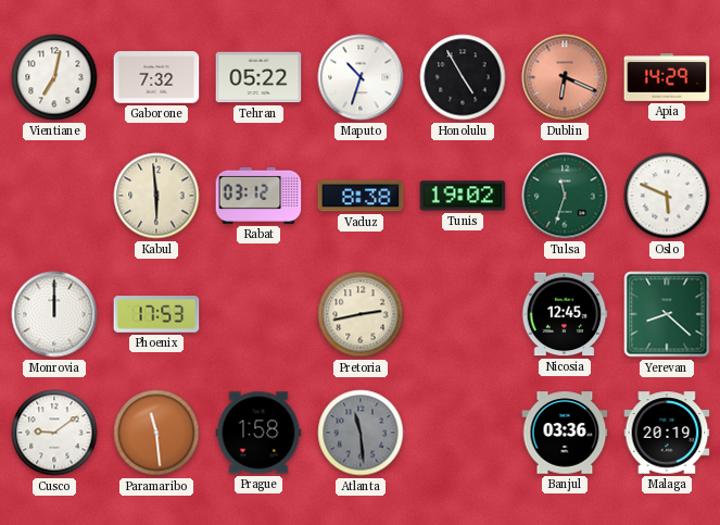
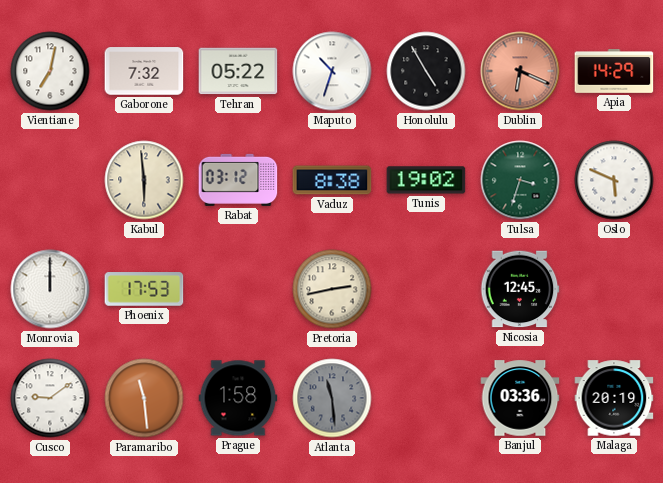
Tulsa: 11:33 -> 3:33
Yerevan: 8:22 -> none
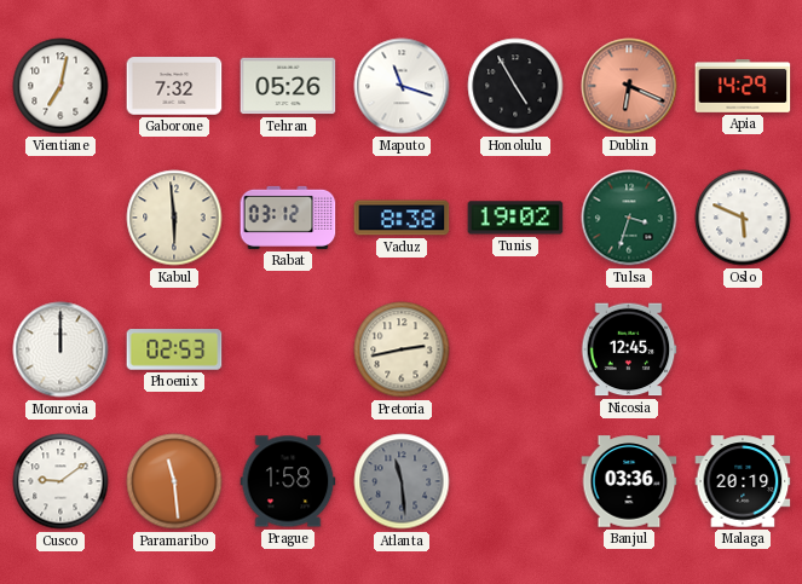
Tehran: 05:22 -> 05:26
Maputo: 10:33 -> 11:18
Phoenix: 17:53 -> 02:53
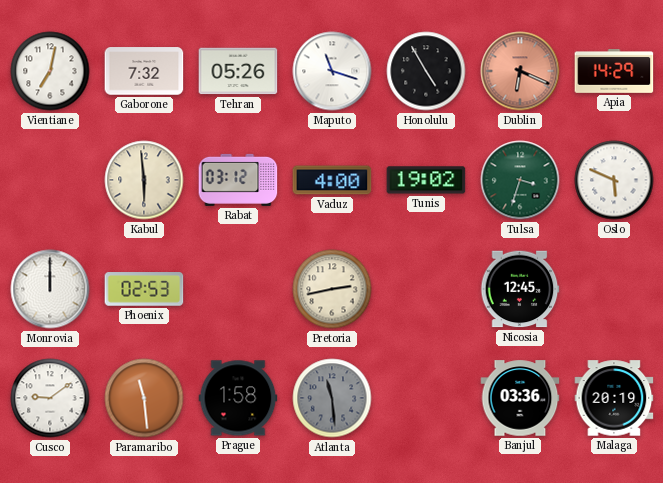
Vaduz: 8:38 -> 4:00
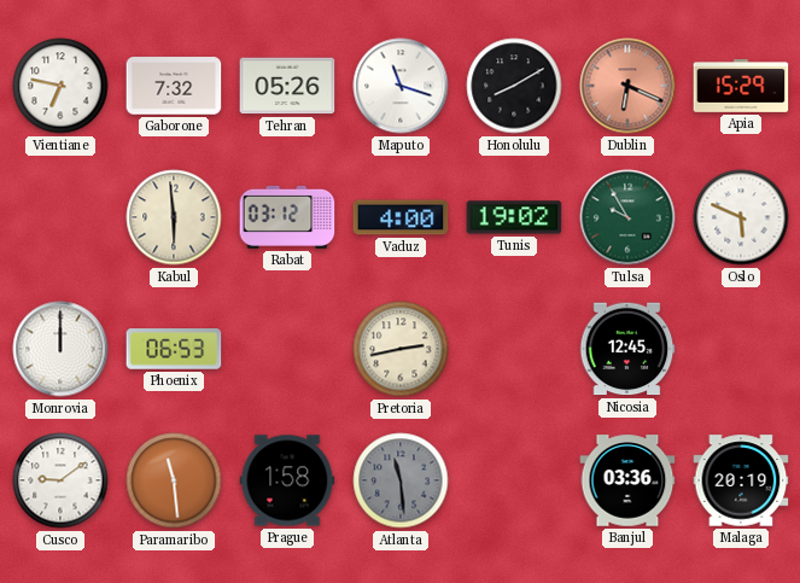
Vientiane: 7:02 -> 6:47
Honolulu: 4:55 -> 8:10
Apia: 14:29 -> 15:29
Tulsa: 3:33 -> 9:55
Phoenix: 02:53 -> 06:53
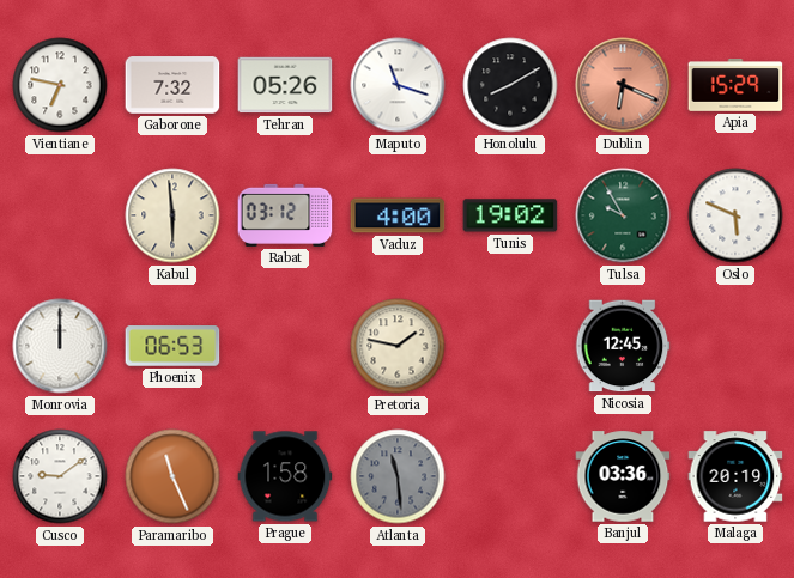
Pretoria: 2:43 -> 1:47
Paramaribo: 11:29 -> 11:26
